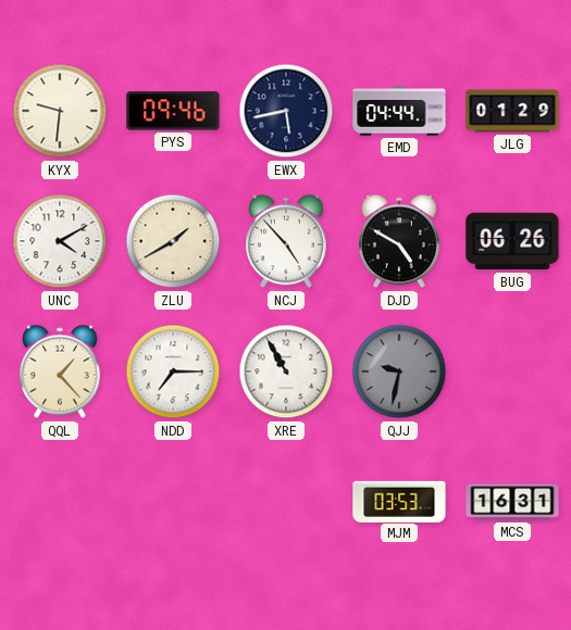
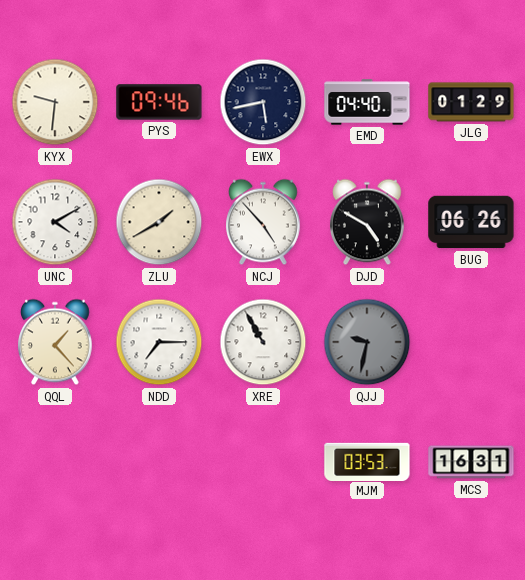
EMD: 04:44 -> 04:40
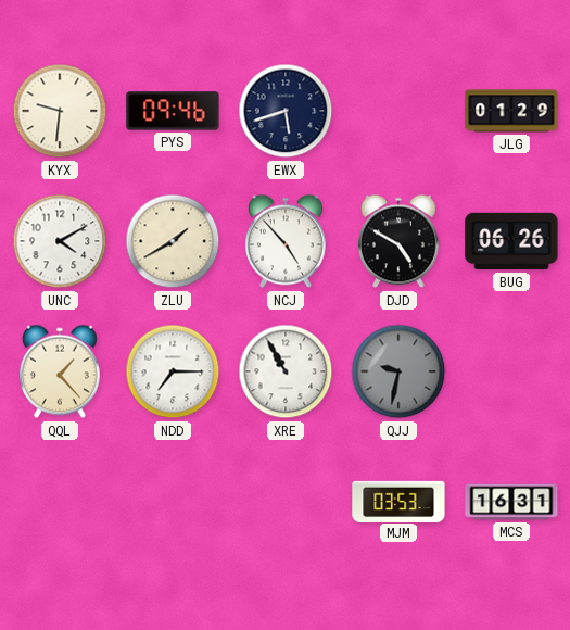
EWX: 5:43 -> 5:42
EMD: 04:40 -> none
